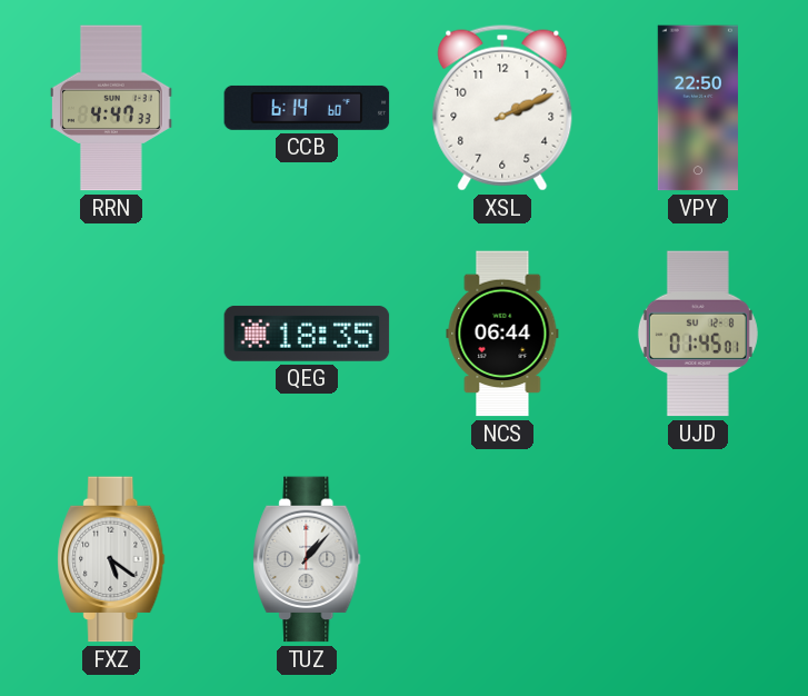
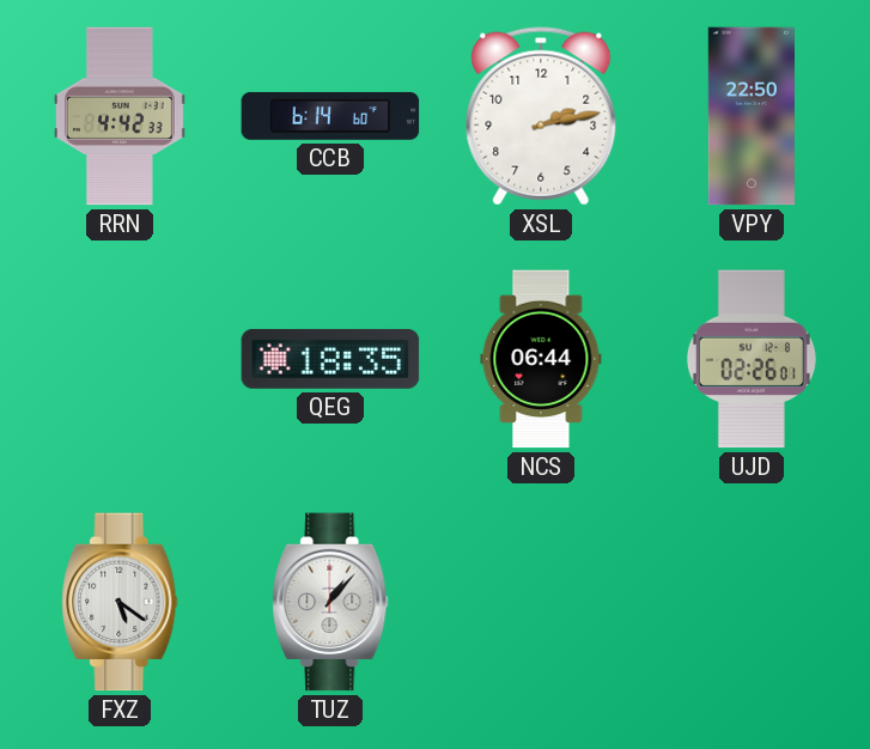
RRN: 4:47 -> 4:42
XSL: 2:11 -> 2:13
UJD: 01:45 -> 02:26
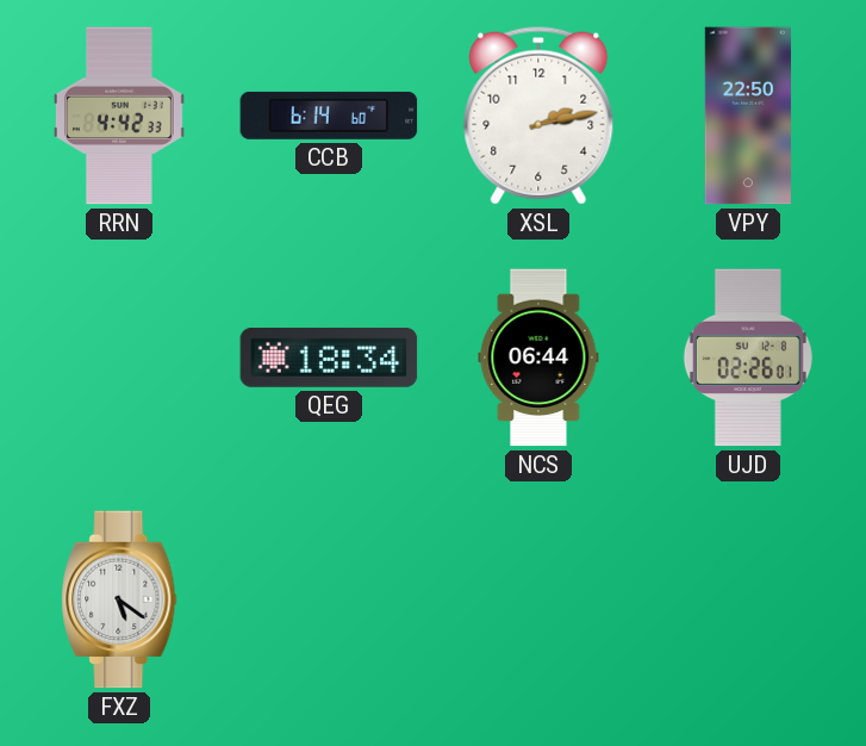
QEG: 18:35 -> 18:34
TUZ: 1:07 -> none
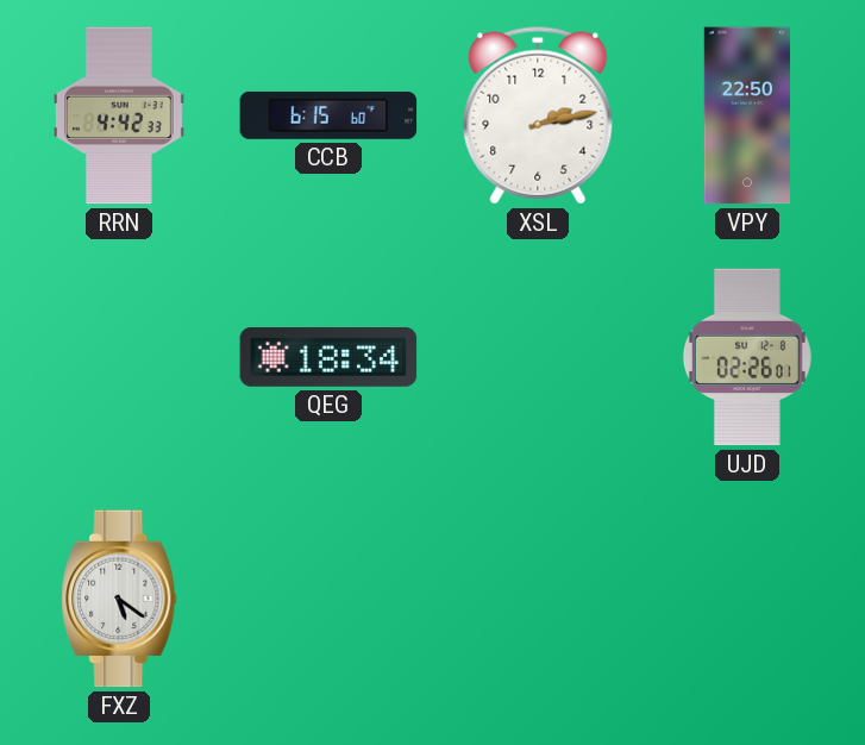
CCB: 6:14 -> 6:15
NCS: 06:44 -> none
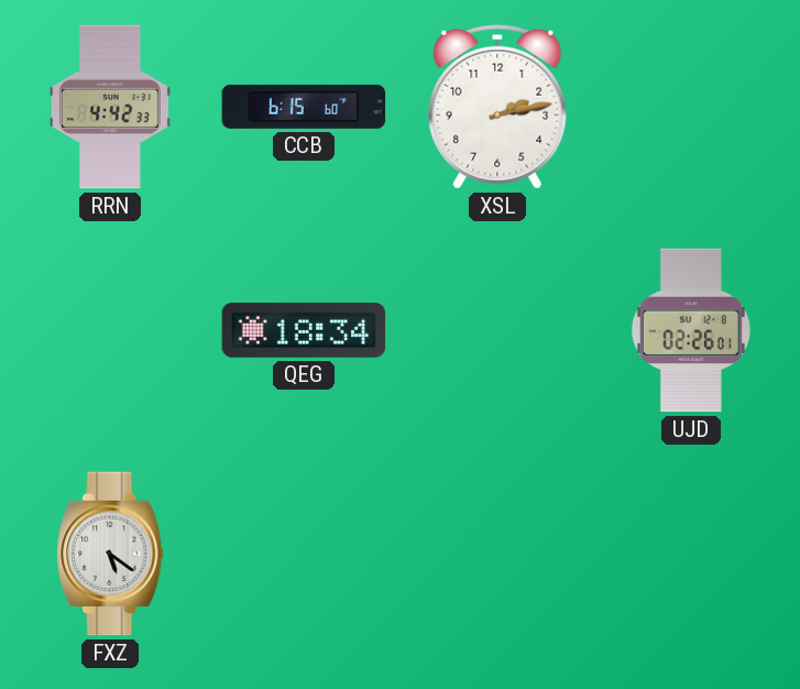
VPY: 22:50 -> none
